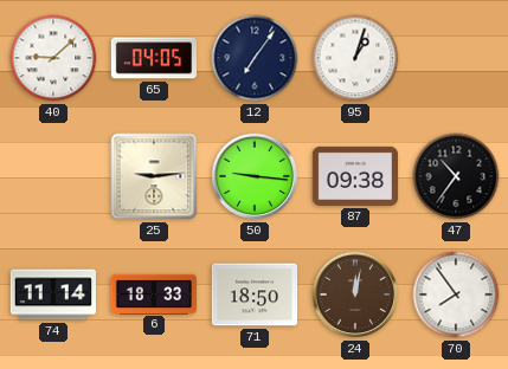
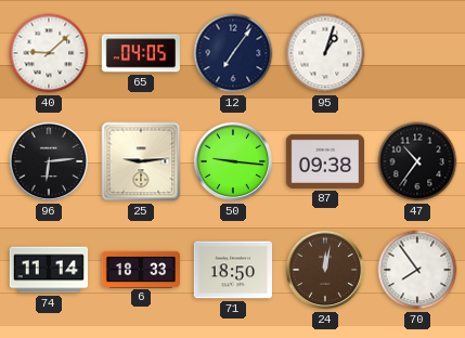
96: none -> 6:14
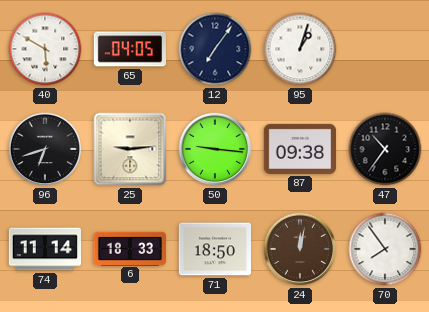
40: 9:08 -> 5:50
96: 6:14 -> 6:42
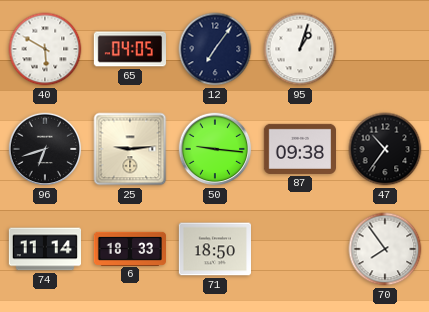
24: 12:02 -> none
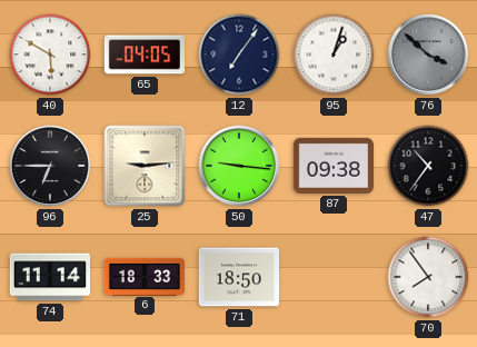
76: none -> 3:52
96: 6:42 -> 6:45
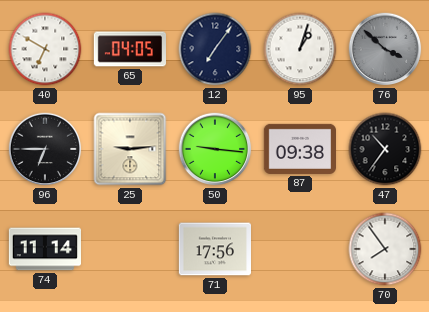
40: 5:50 -> 6:50
6: 18:33 -> none
71: 18:50 -> 17:56
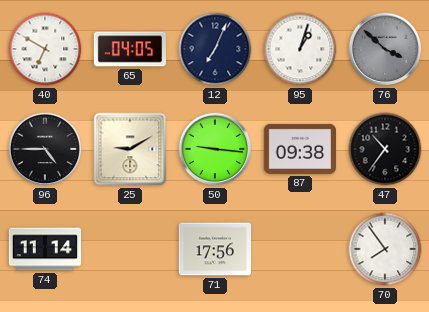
12: 7:06 -> 7:04
96: 6:45 -> 4:45
25: 9:14 -> 9:10
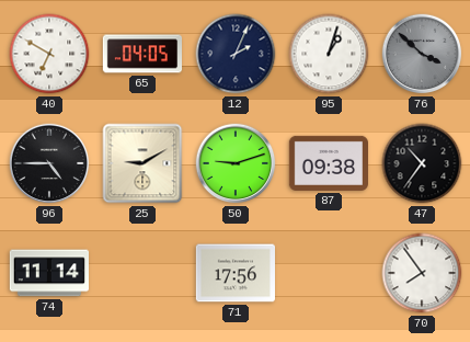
12: 7:04 -> 2:04
50: 9:16 -> 9:12
